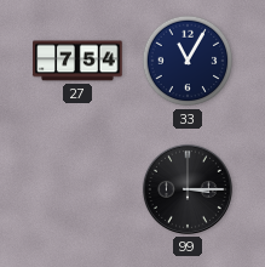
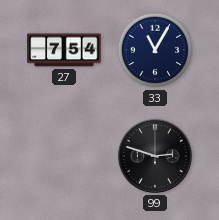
99: 3:15 -> 2:48
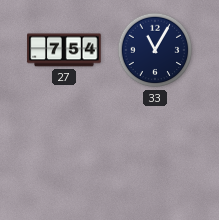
99: 2:48 -> none
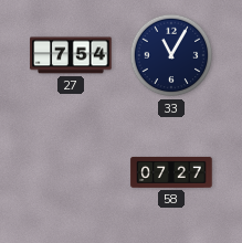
58: none -> 07:27
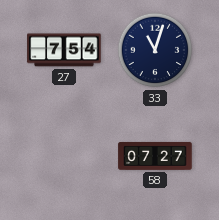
33: 11:05 -> 11:03
